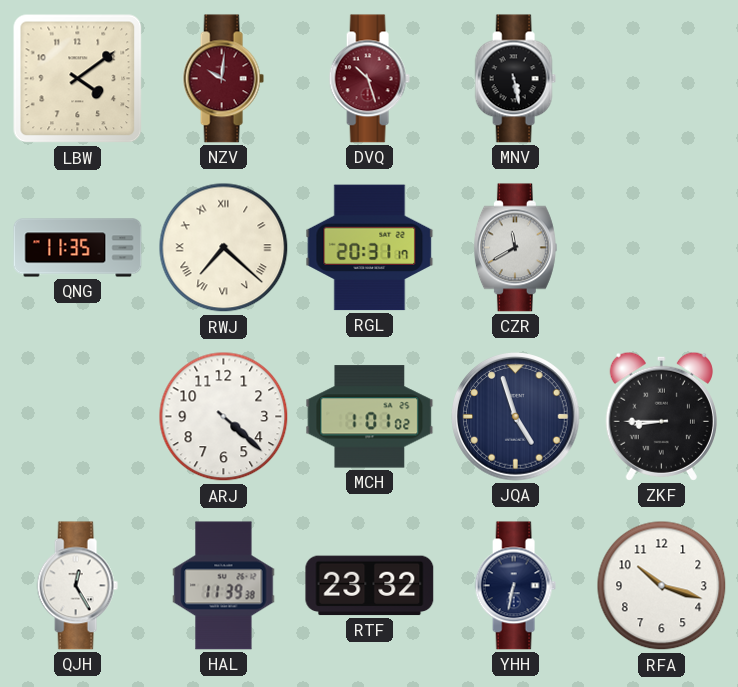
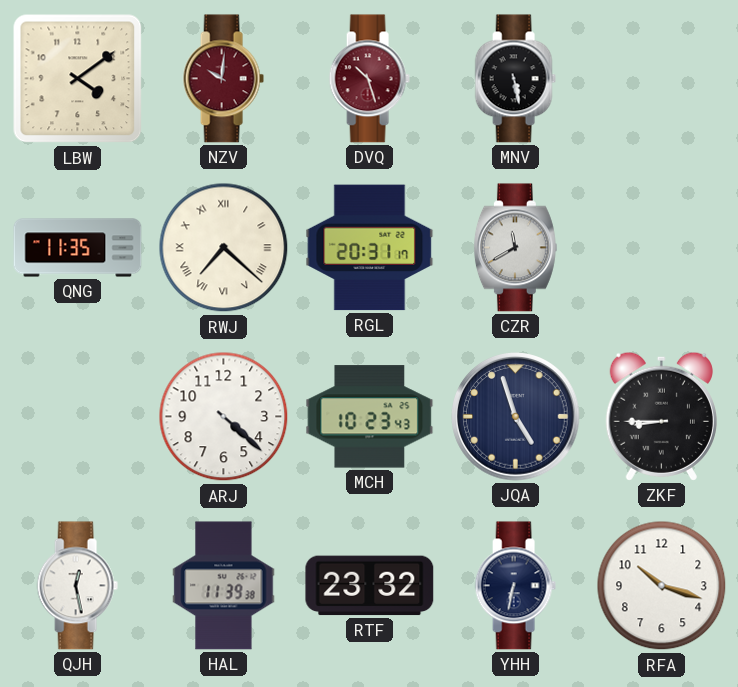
MCH: 1:01 -> 10:23
QJH: 12:25 -> 12:28
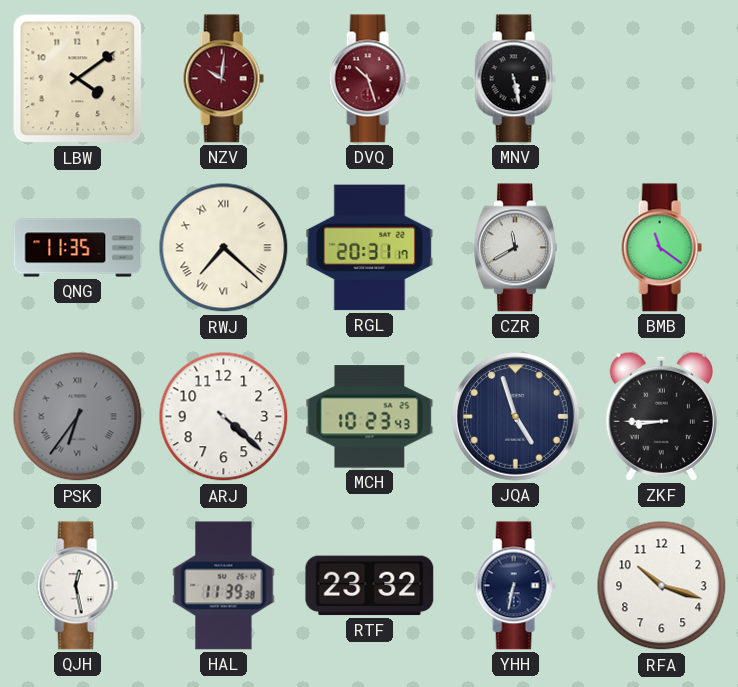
BMB: none -> 11:21
PSK: none -> 6:36
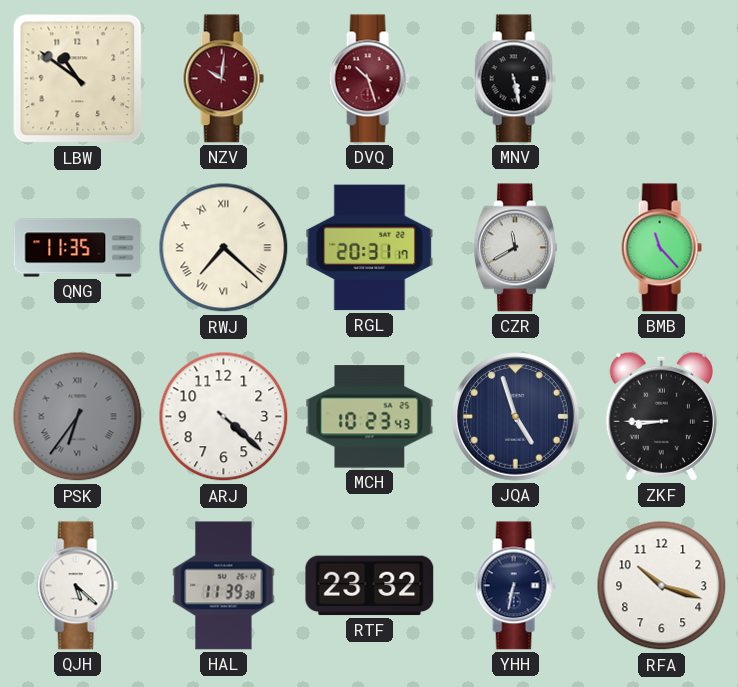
LBW: 4:09 -> 10:51
BMB: 11:21 -> 11:23
QJH: 12:28 -> 5:22
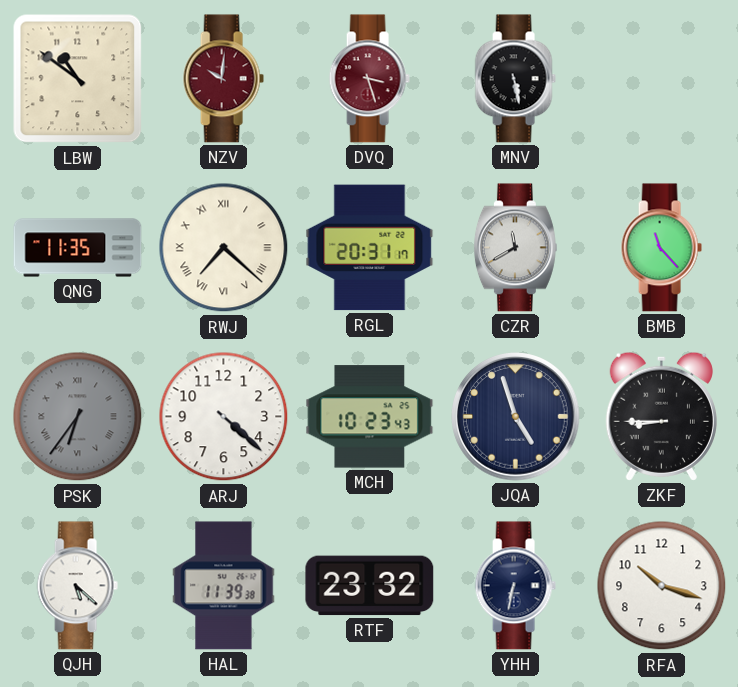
DVQ: 10:27 -> 3:27
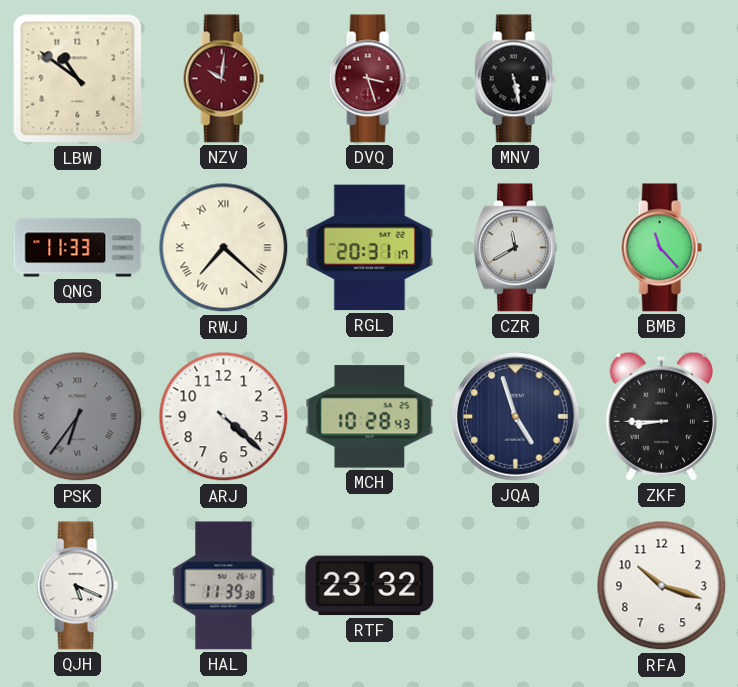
QNG: 11:35 -> 11:33
MCH: 10:23 -> 10:28
QJH: 5:22 -> 5:19
YHH: 6:32 -> none
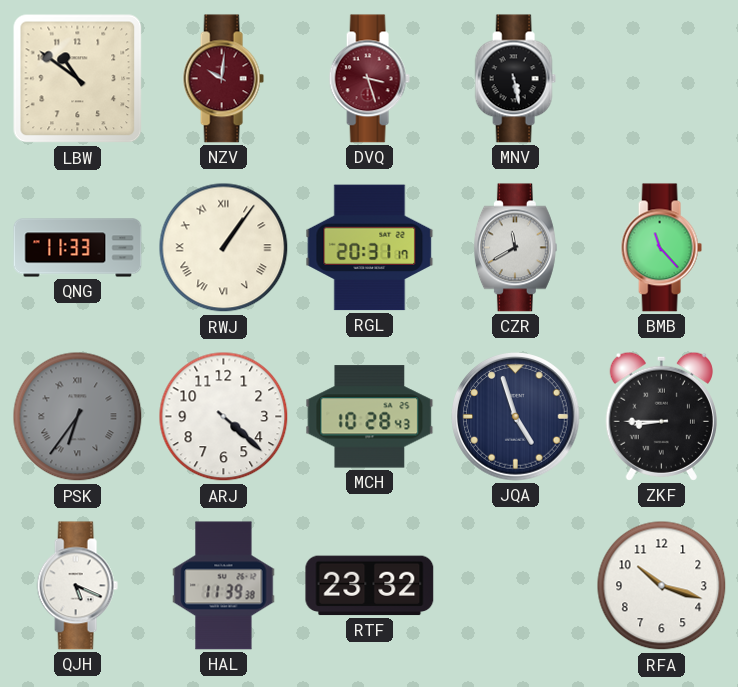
RWJ: 7:22 -> 1:06
